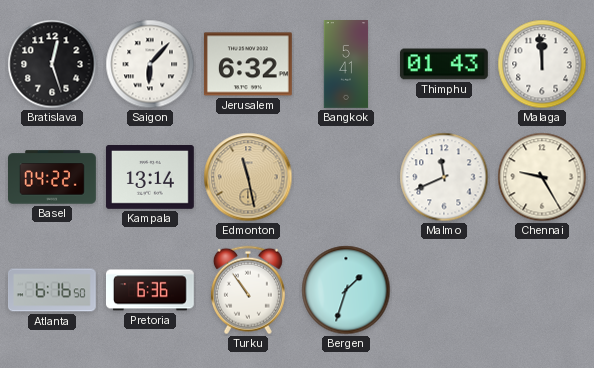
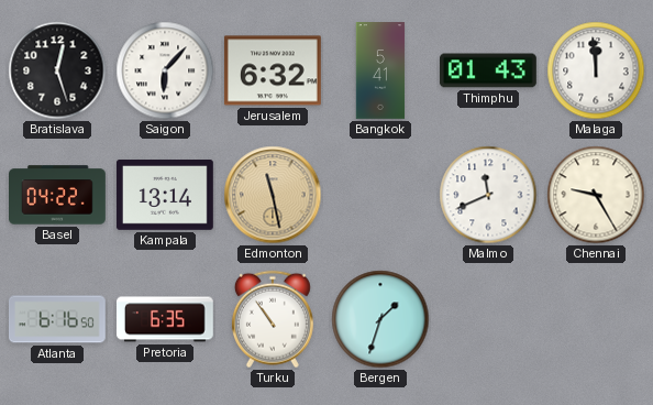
Pretoria: 6:36 -> 6:35
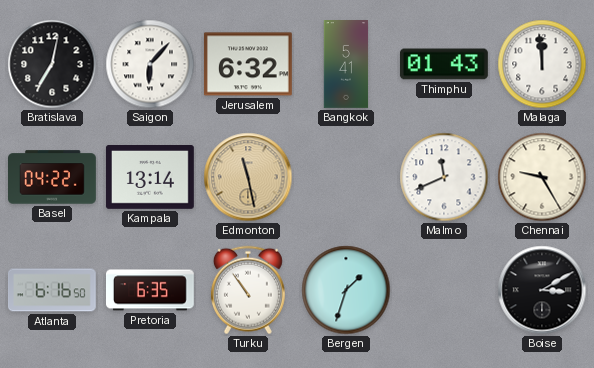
Bratislava: 12:27 -> 7:02
Boise: none -> 3:10
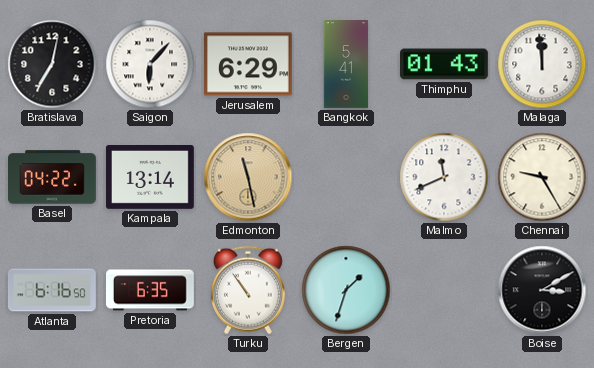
Jerusalem: 6:32 -> 6:29
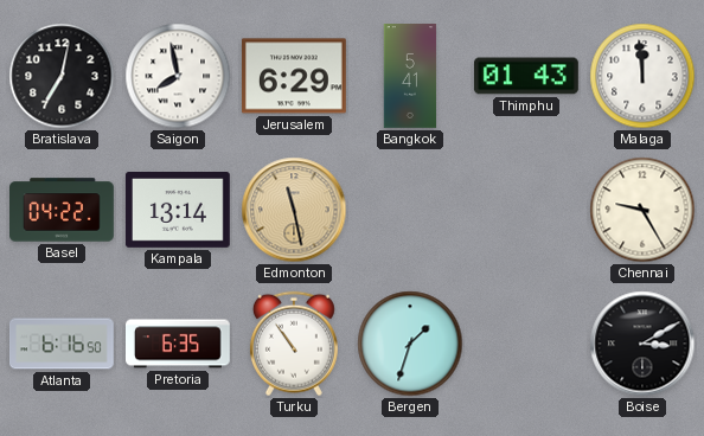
Saigon: 6:07 -> 7:58
Malmo: 11:41 -> none
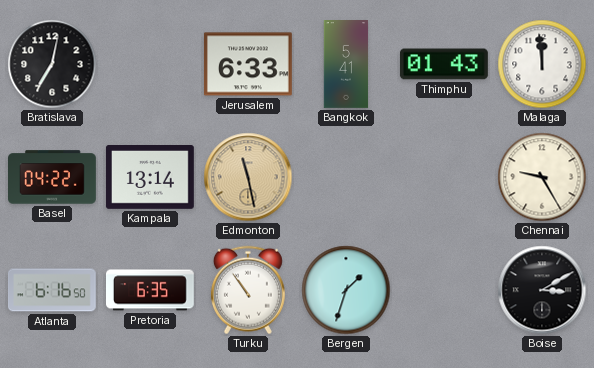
Saigon: 7:58 -> none
Jerusalem: 6:29 -> 6:33
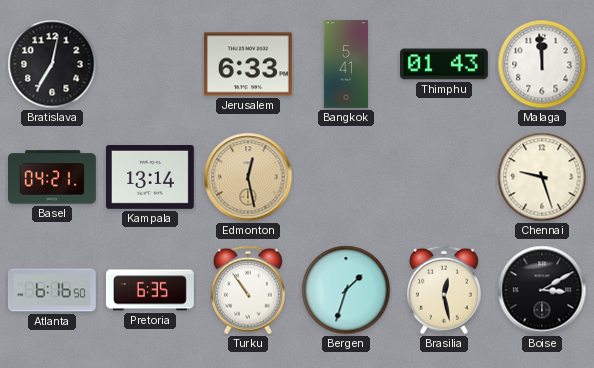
Basel: 04:22 -> 04:21
Edmonton: 11:28 -> 12:28
Chennai: 9:25 -> 9:27
Brasilia: none -> 12:28
